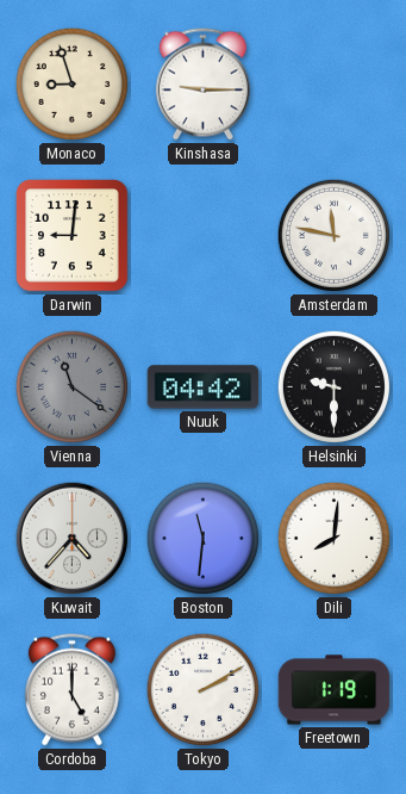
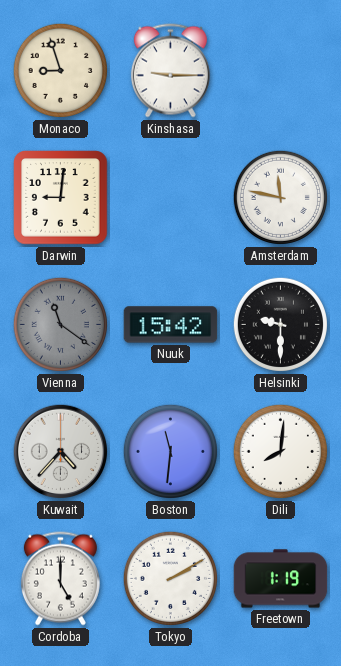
Nuuk: 04:42 -> 15:42
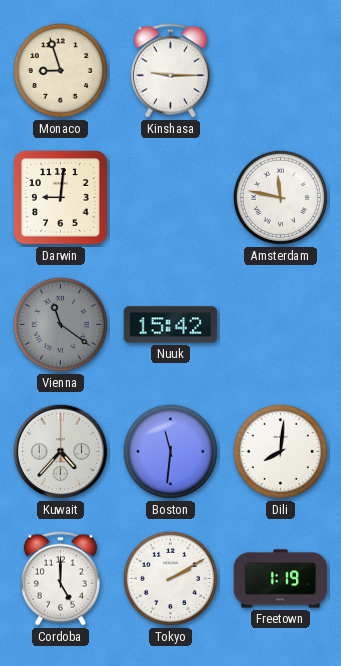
Helsinki: 9:30 -> none
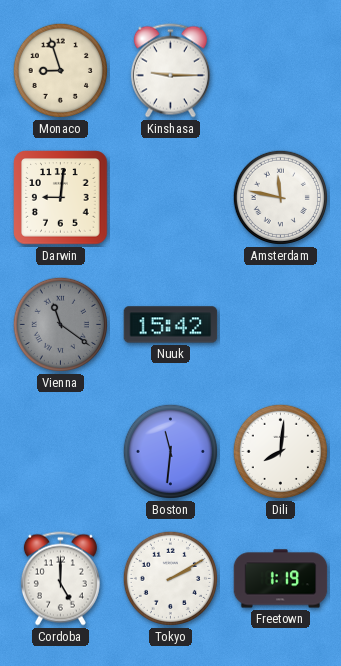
Kuwait: 4:37 -> none
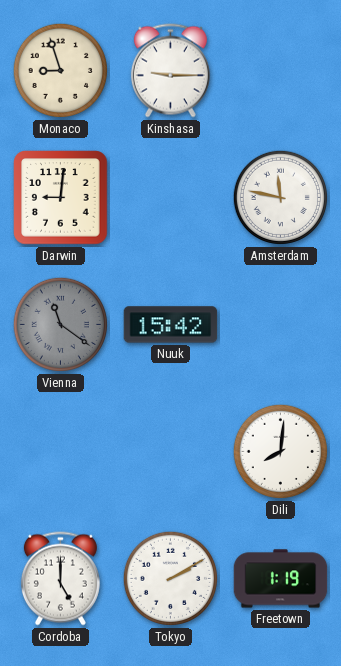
Boston: 11:31 -> none
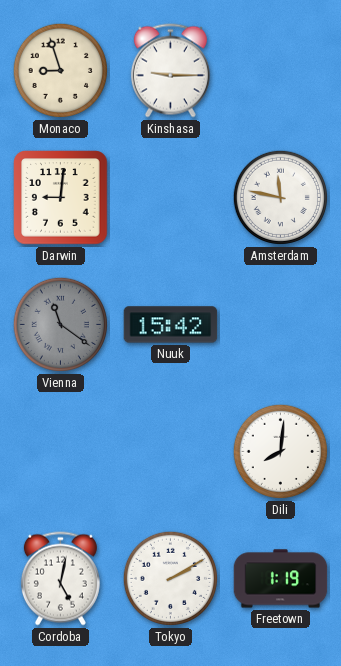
Cordoba: 5:00 -> 5:02
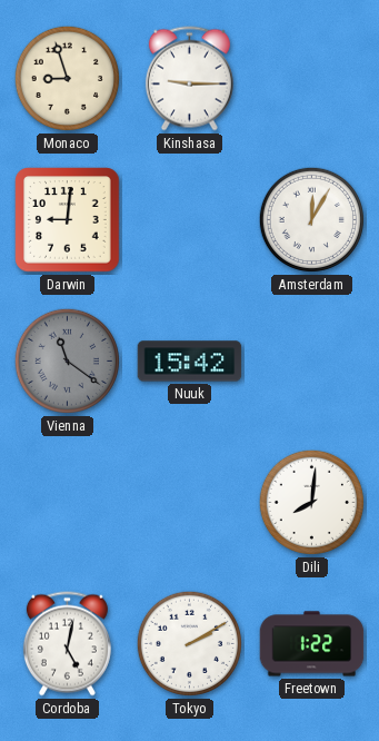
Amsterdam: 11:47 -> 12:05
Freetown: 1:19 -> 1:22
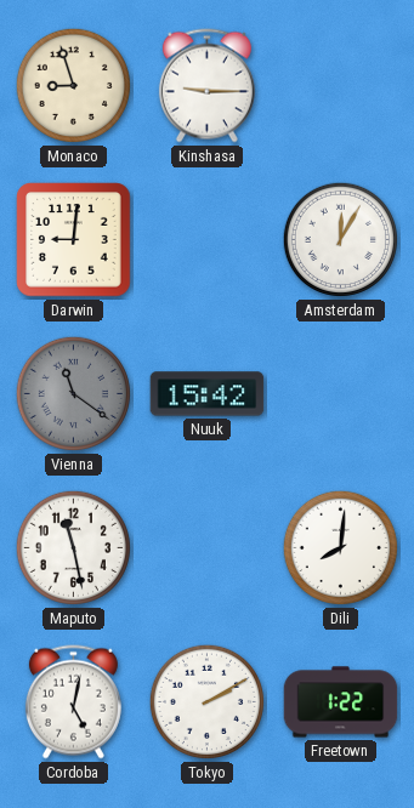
Maputo: none -> 11:28
